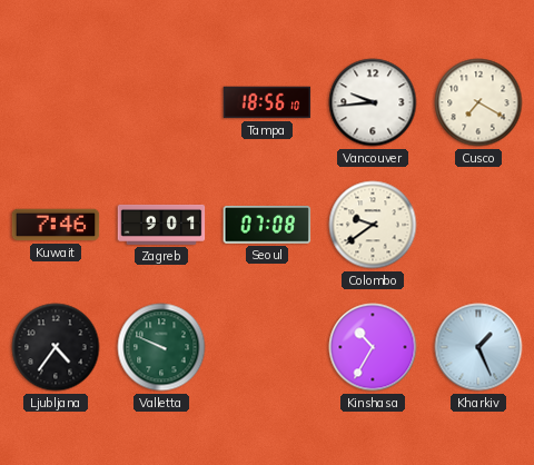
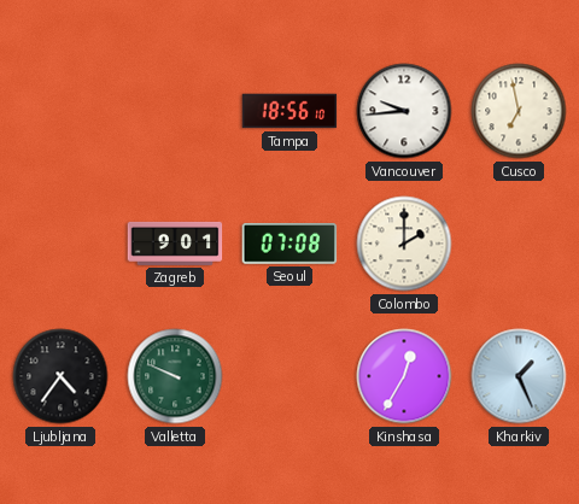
Cusco: 7:20 -> 6:58
Kuwait: 7:46 -> none
Colombo: 9:39 -> 2:00
Kinshasa: 10:35 -> 12:35
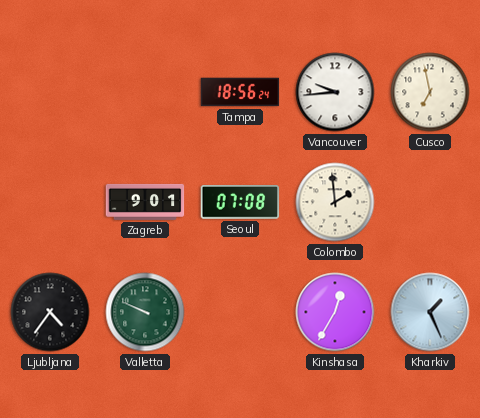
Tampa: 18:56:10 -> 18:56:24
Colombo: 2:00 -> 1:59
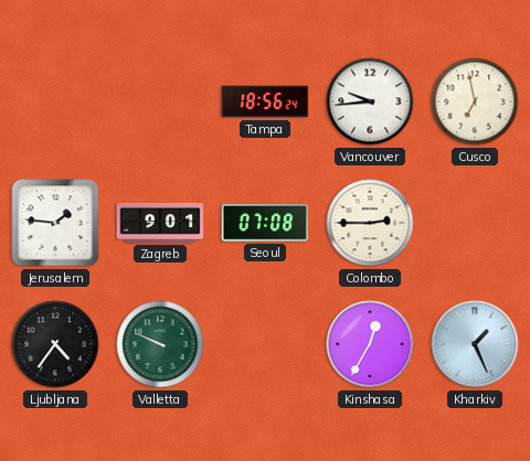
Jerusalem: none -> 1:46
Colombo: 1:59 -> 2:45
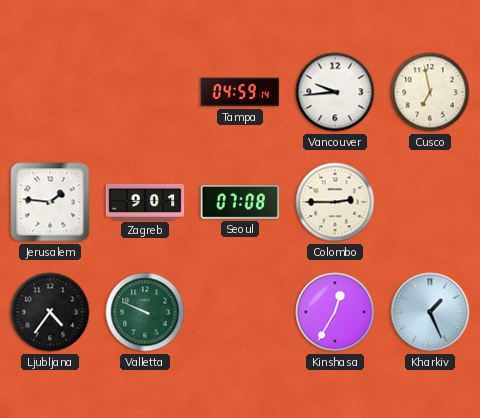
Tampa: 18:56 -> 04:59
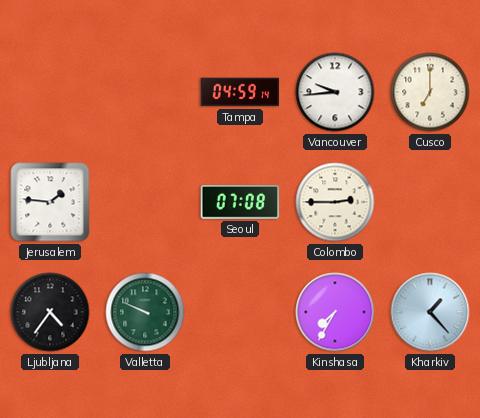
Cusco: 6:58 -> 7:00
Zagreb: 9:01 -> none
Kinshasa: 12:35 -> 7:35
Kharkiv: 1:26 -> 1:23
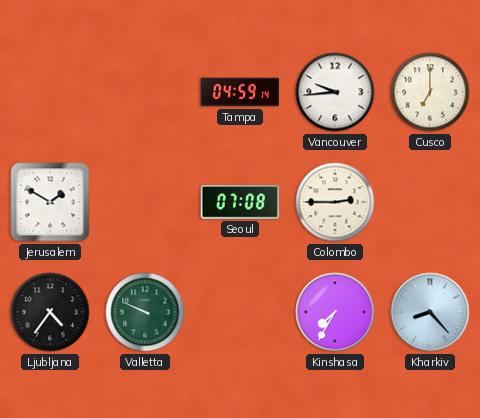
Jerusalem: 1:46 -> 1:50
Kharkiv: 1:23 -> 8:23
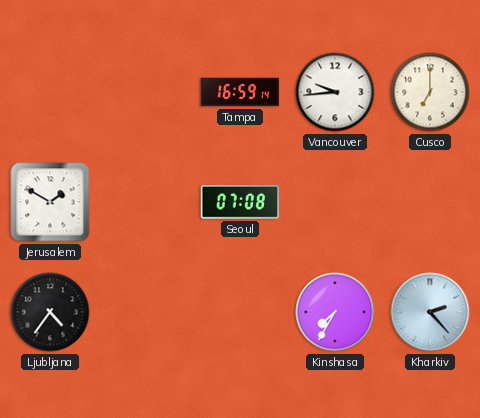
Tampa: 04:59 -> 16:59
Colombo: 2:45 -> none
Valletta: 9:49 -> none
Kharkiv: 8:23 -> 2:23
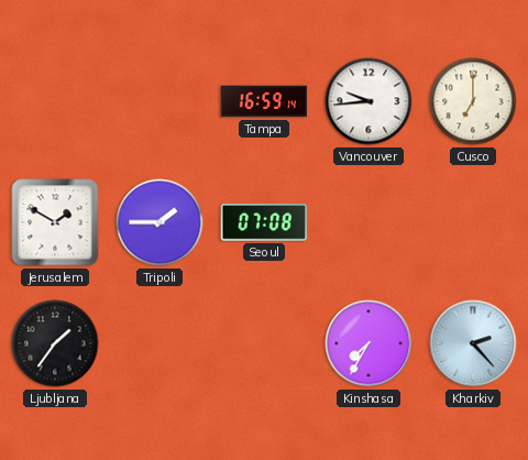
Tripoli: none -> 1:45
Ljubljana: 4:36 -> 1:36
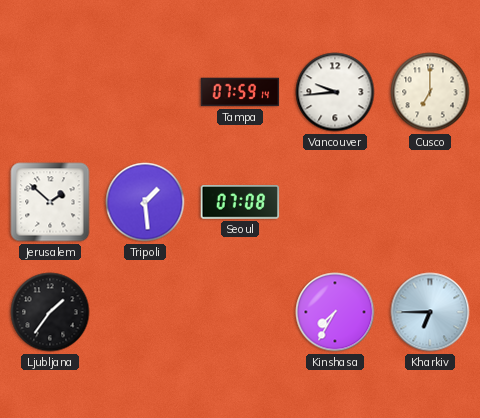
Tampa: 16:59 -> 07:59
Jerusalem: 1:50 -> 1:52
Tripoli: 1:45 -> 1:29
Kharkiv: 2:23 -> 6:45
